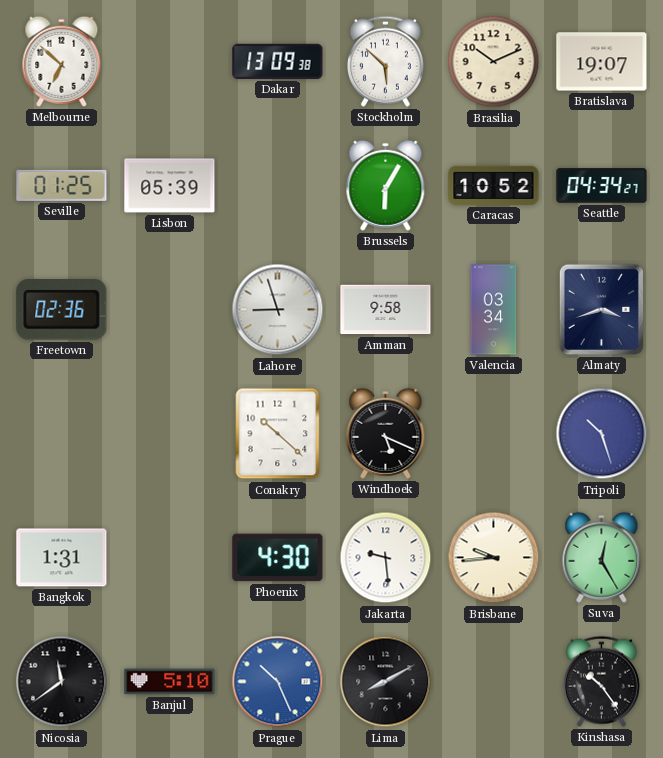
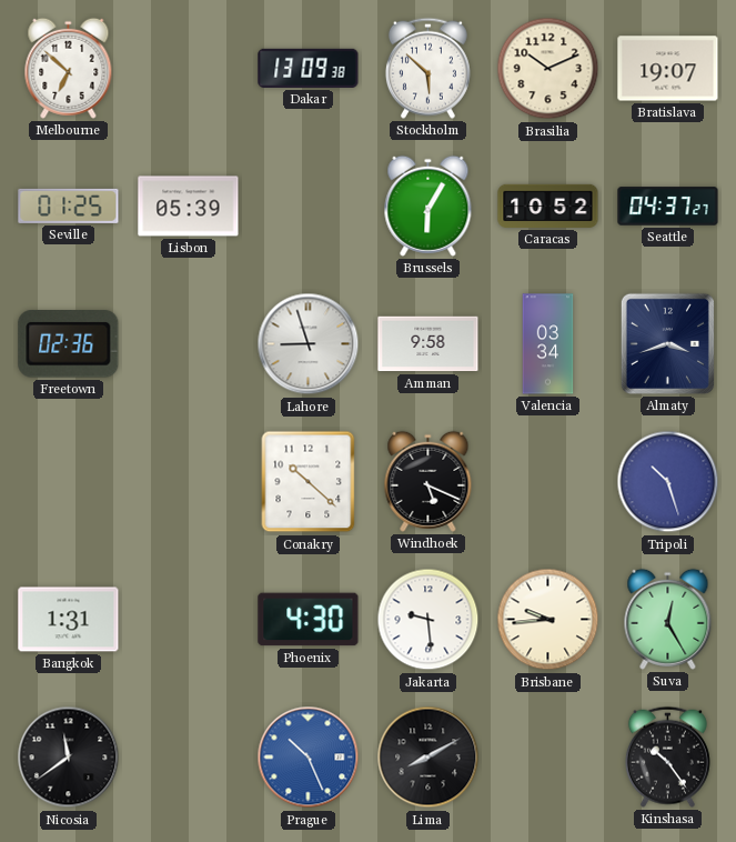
Seattle: 04:34 -> 04:37
Banjul: 5:10 -> none
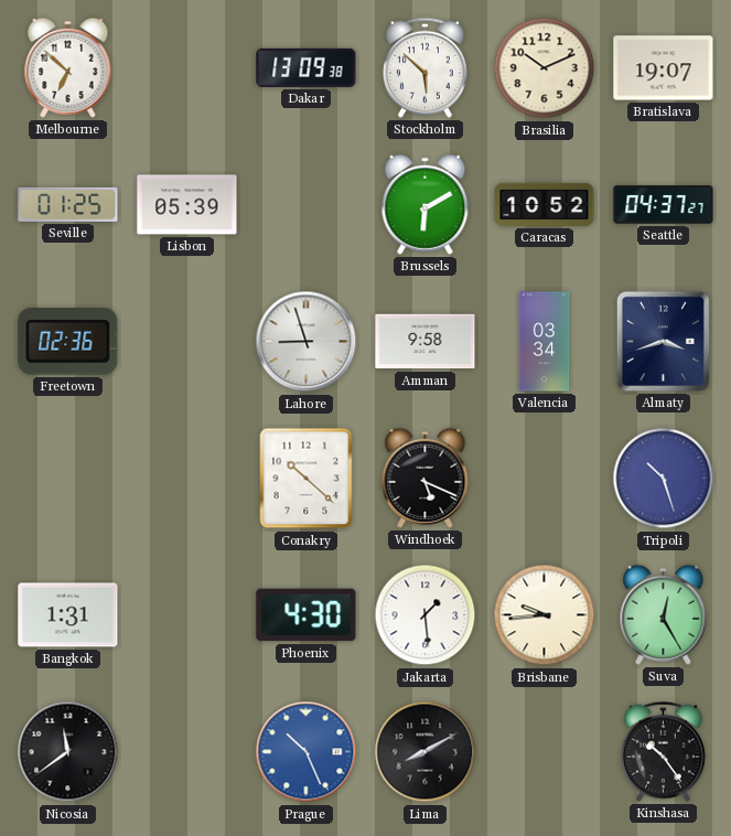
Brussels: 6:05 -> 6:10
Jakarta: 9:29 -> 1:29
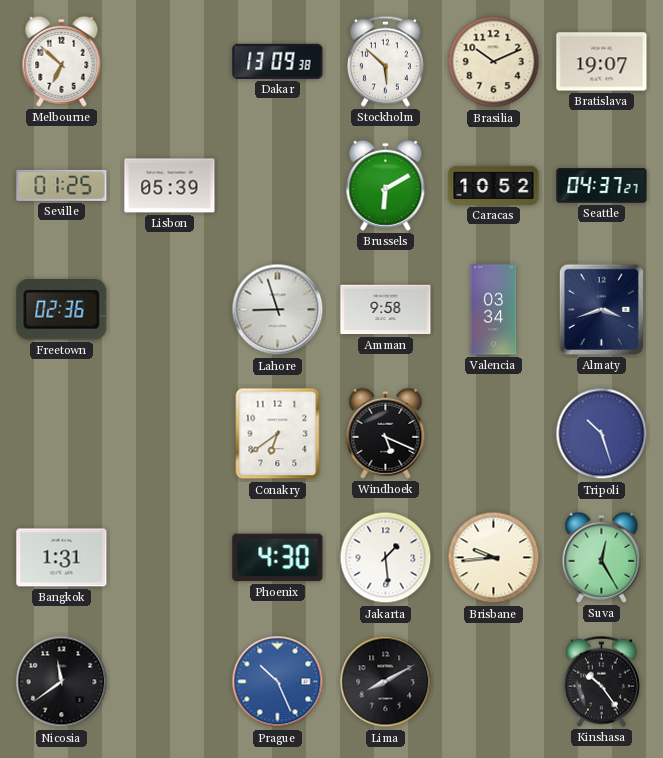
Conakry: 10:22 -> 6:39
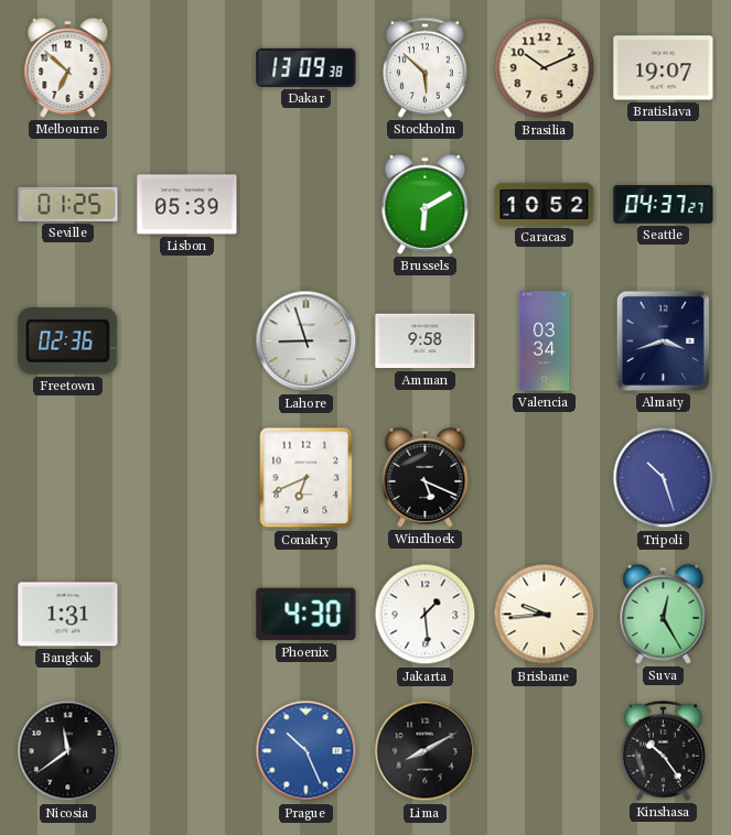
Conakry: 6:39 -> 6:41
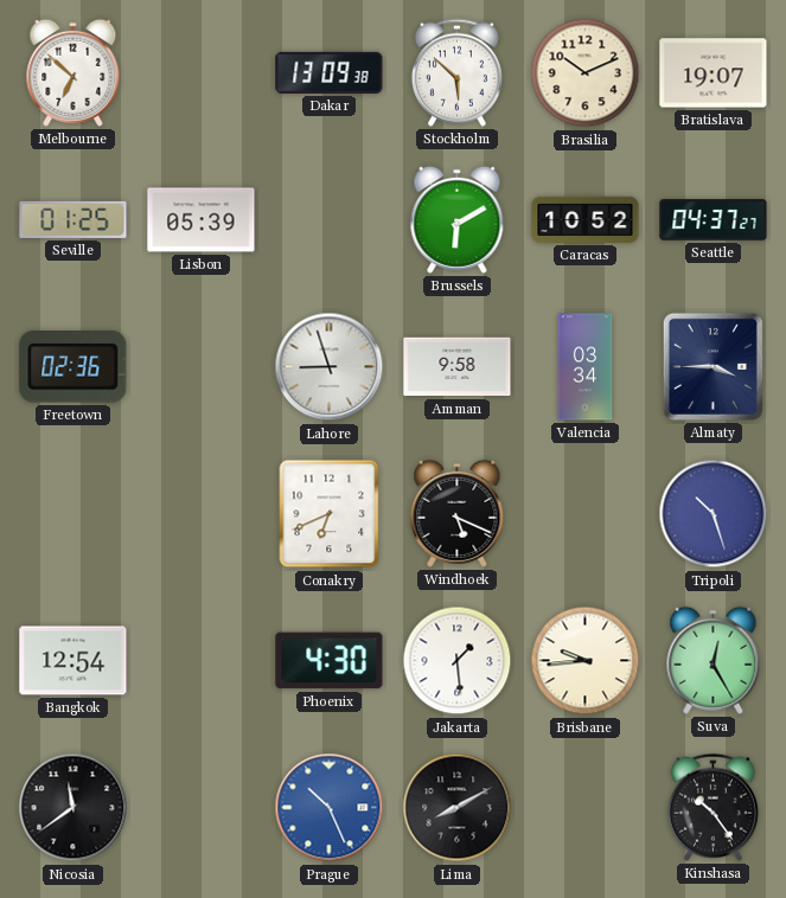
Almaty: 3:42 -> 3:45
Bangkok: 1:31 -> 12:54
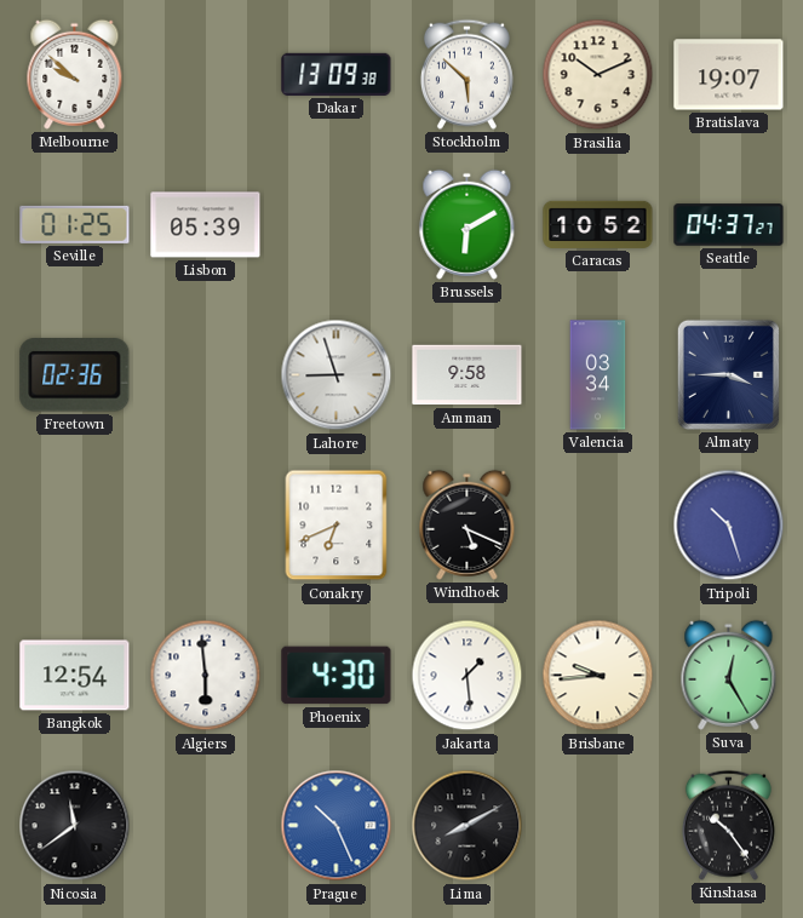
Melbourne: 6:52 -> 9:52
Algiers: none -> 5:59
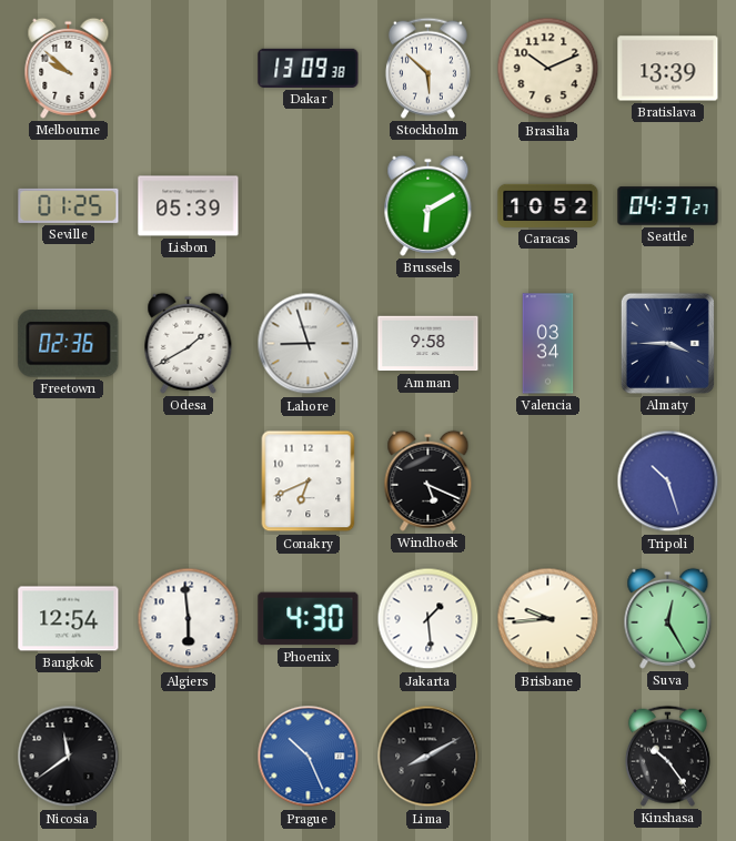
Bratislava: 19:07 -> 13:39
Odesa: none -> 1:40
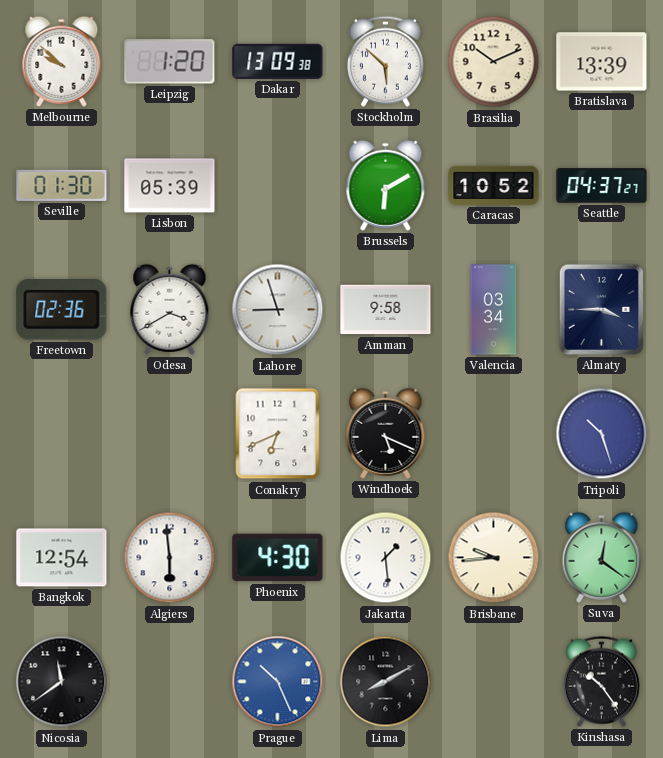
Leipzig: none -> 1:20
Seville: 01:25 -> 01:30
Odesa: 1:40 -> 3:40
Suva: 12:25 -> 12:21
